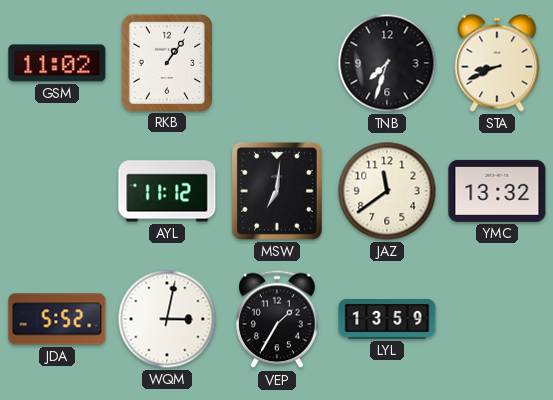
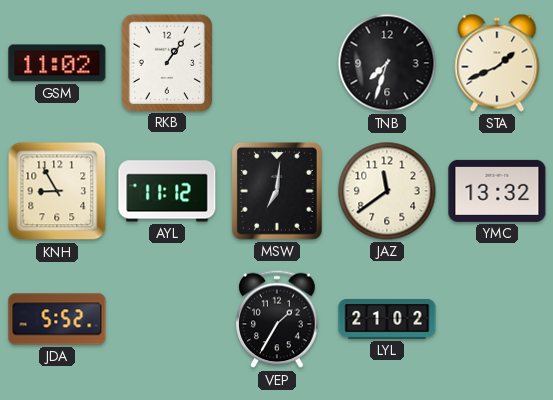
STA: 8:41 -> 1:41
KNH: none -> 8:55
WQM: 3:02 -> none
LYL: 13:59 -> 21:02
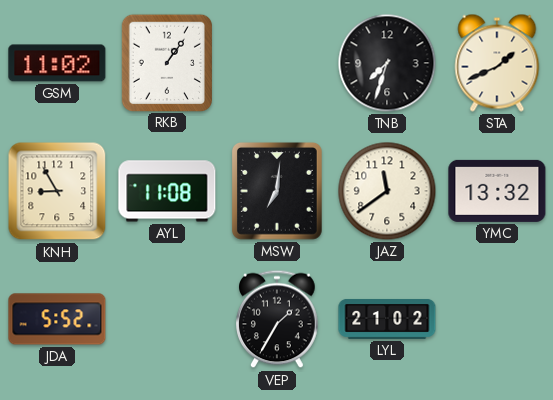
AYL: 11:12 -> 11:08
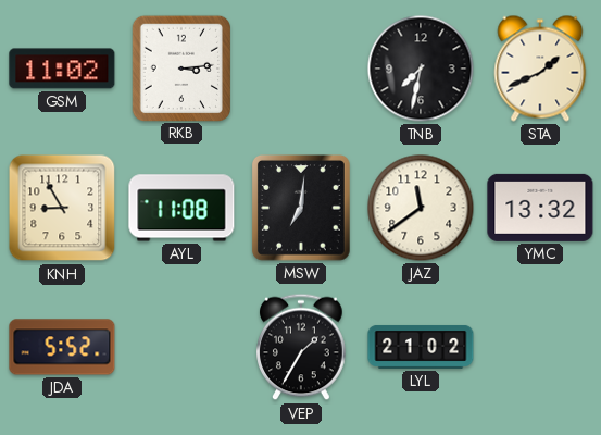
RKB: 1:06 -> 3:14
TNB: 7:33 -> 7:32
